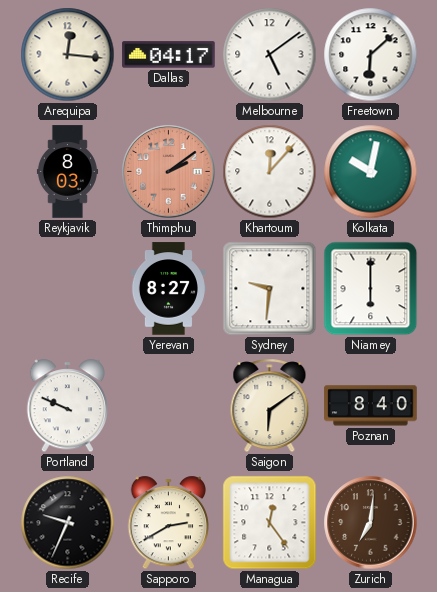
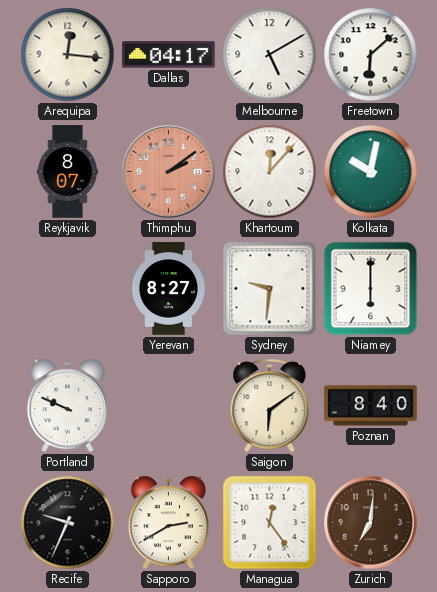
Melbourne: 5:09 -> 5:10
Reykjavik: 8:03 -> 8:07
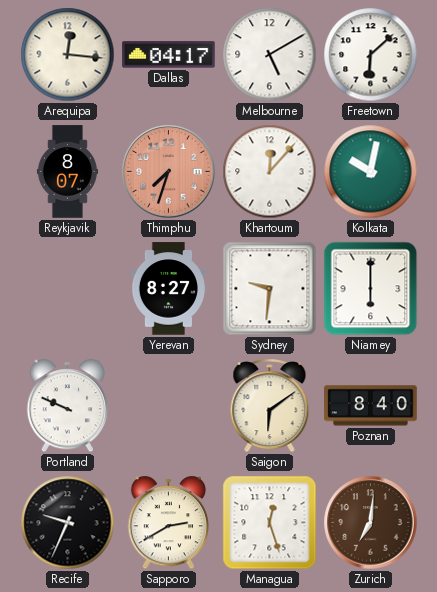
Thimphu: 2:09 -> 7:33
Managua: 12:24 -> 12:27
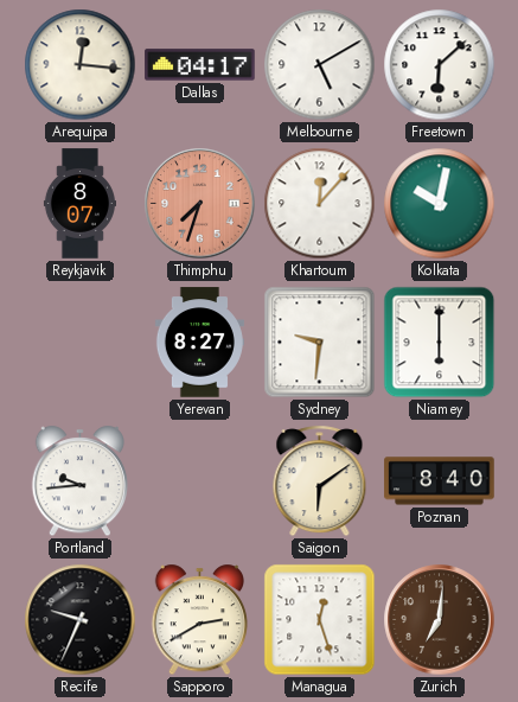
Portland: 9:49 -> 9:44
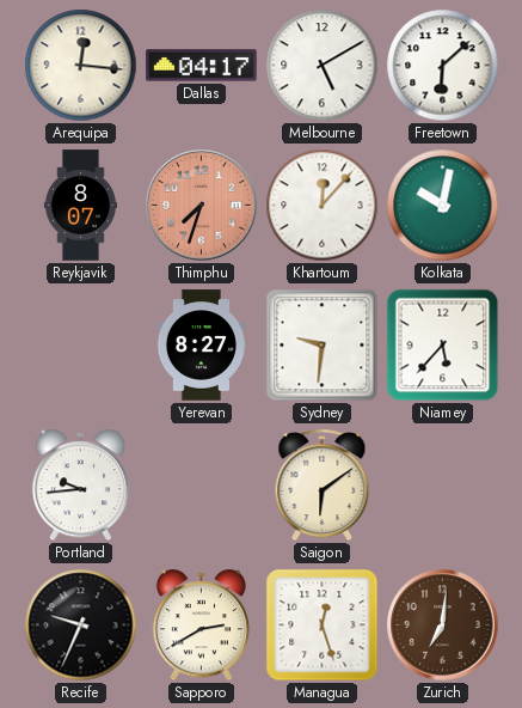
Niamey: 6:00 -> 5:37
Poznan: 8:40 -> none
